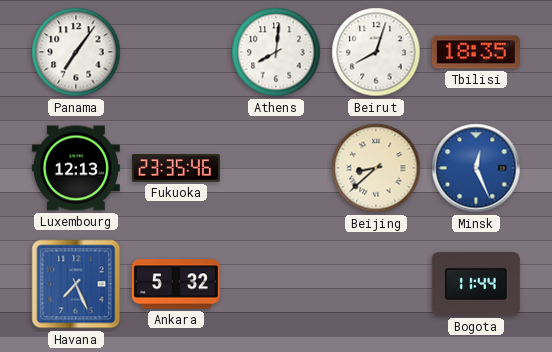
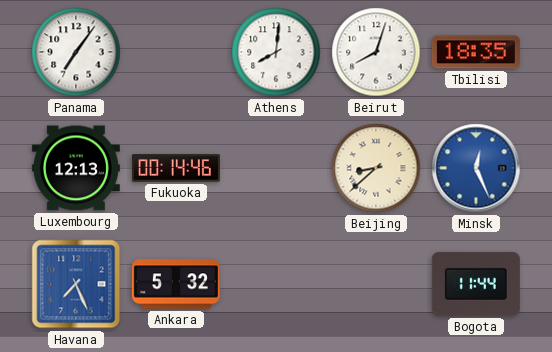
Fukuoka: 23:35 -> 00:14
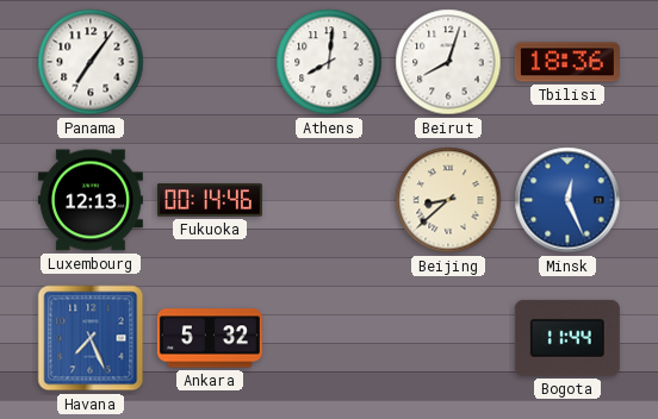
Tbilisi: 18:35 -> 18:36
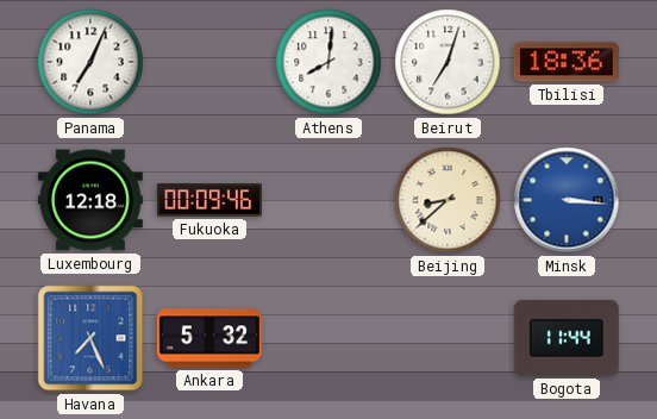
Panama: 7:06 -> 7:04
Beirut: 8:03 -> 7:03
Luxembourg: 12:13 -> 12:18
Fukuoka: 00:14 -> 00:09
Minsk: 12:26 -> 3:16
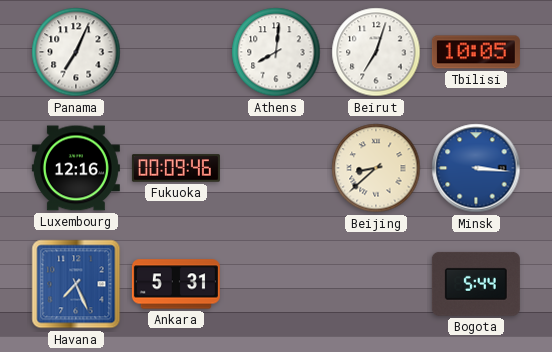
Tbilisi: 18:36 -> 10:05
Luxembourg: 12:18 -> 12:16
Ankara: 5:32 -> 5:31
Bogota: 11:44 -> 5:44
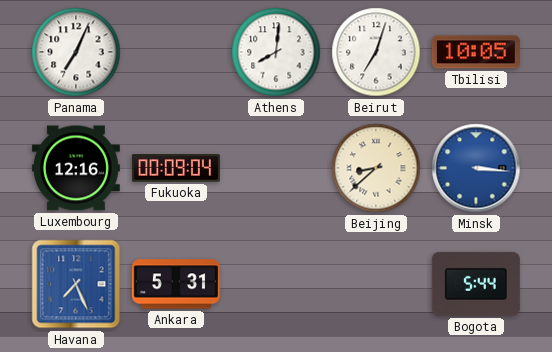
Fukuoka: 00:09:46 -> 00:09:04
